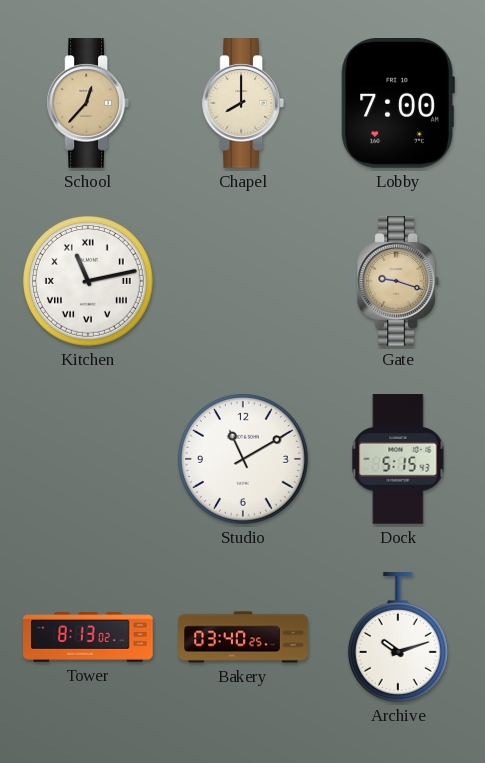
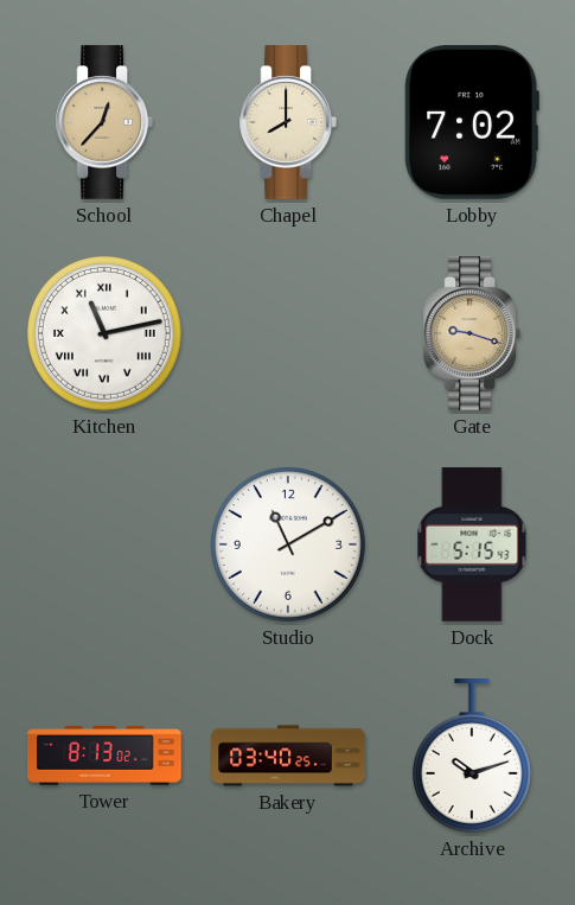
Lobby: 7:00 -> 7:02
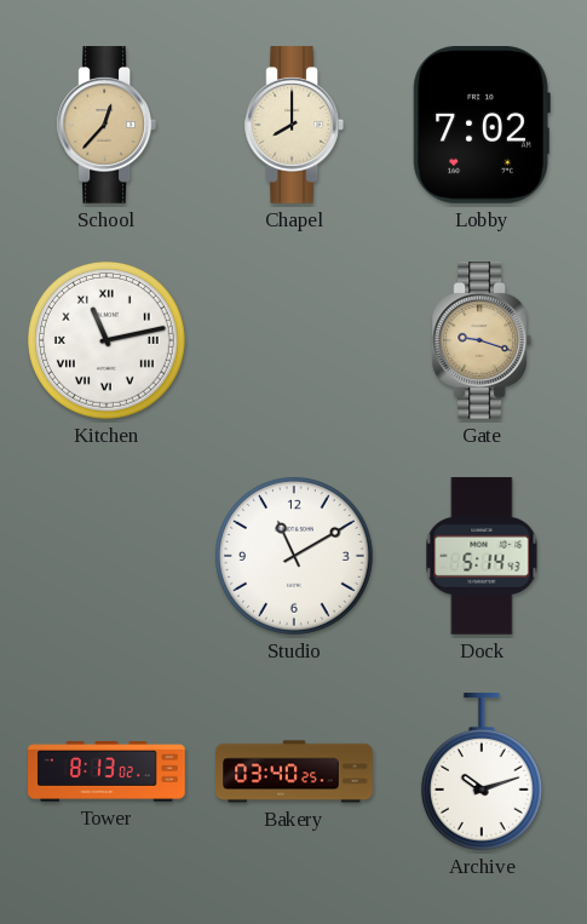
Dock: 5:15 -> 5:14
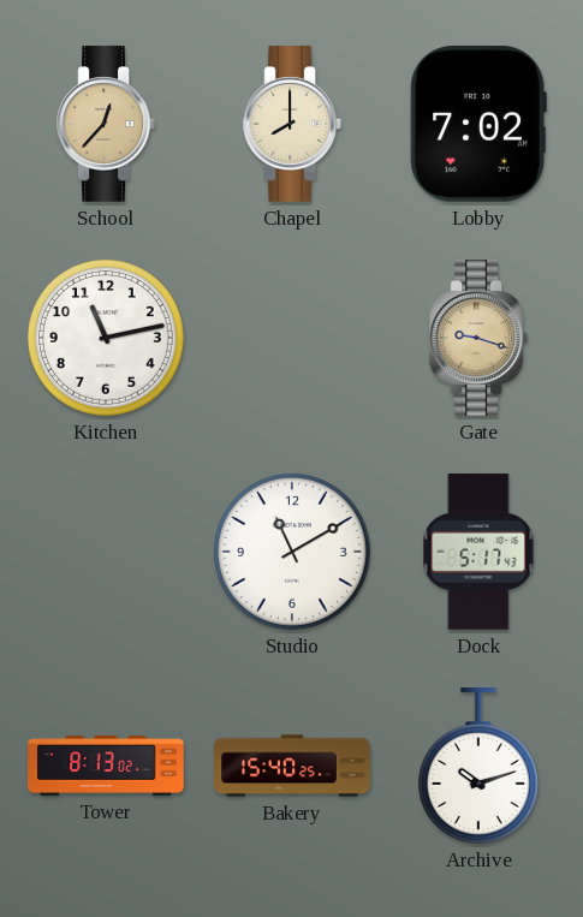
Kitchen numerals: Roman -> Arabic
Dock: 5:14 -> 5:17
Bakery: 03:40 -> 15:40
